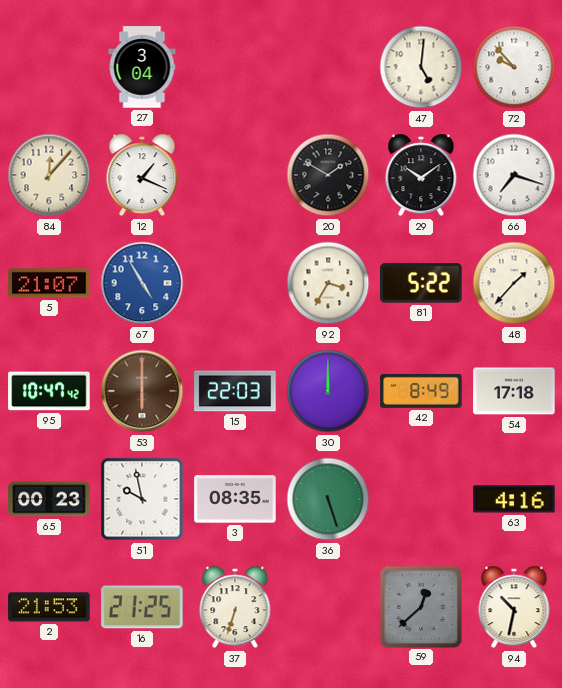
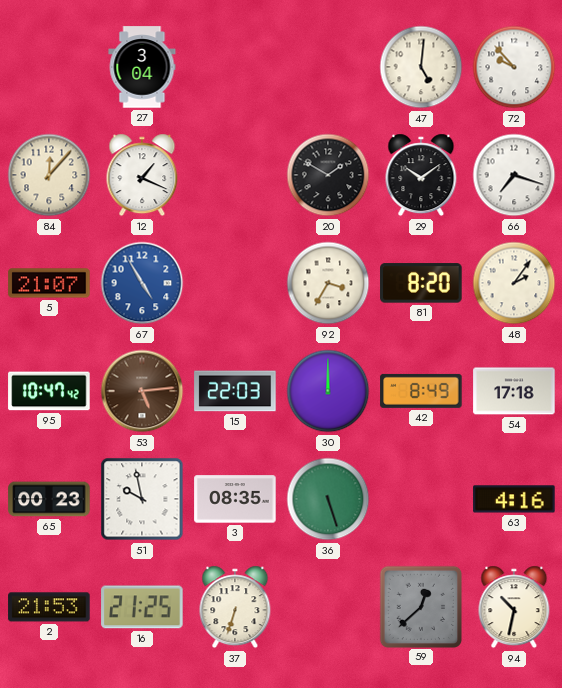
81: 5:22 -> 8:20
48: 1:37 -> 2:06
53: 6:00 -> 5:14
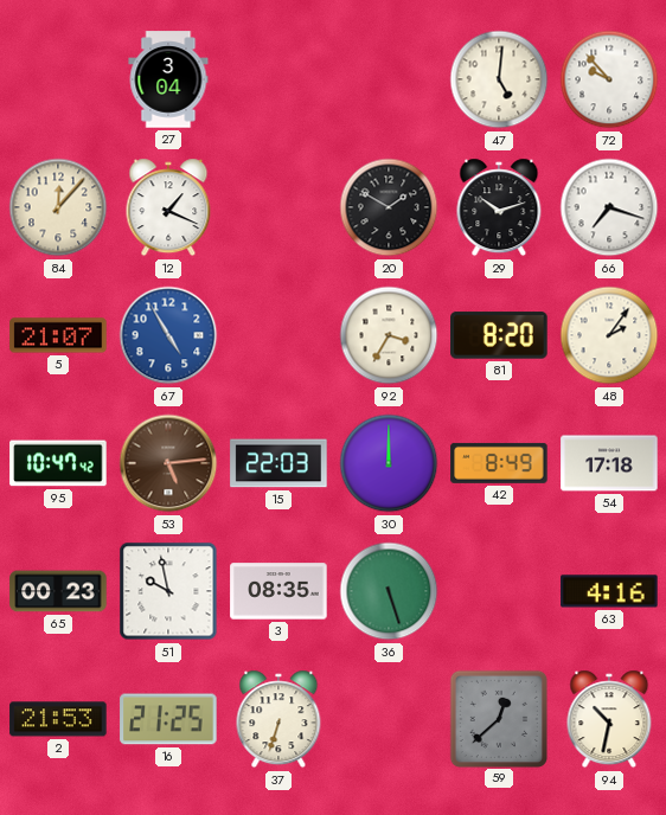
29: 10:09 -> 10:12
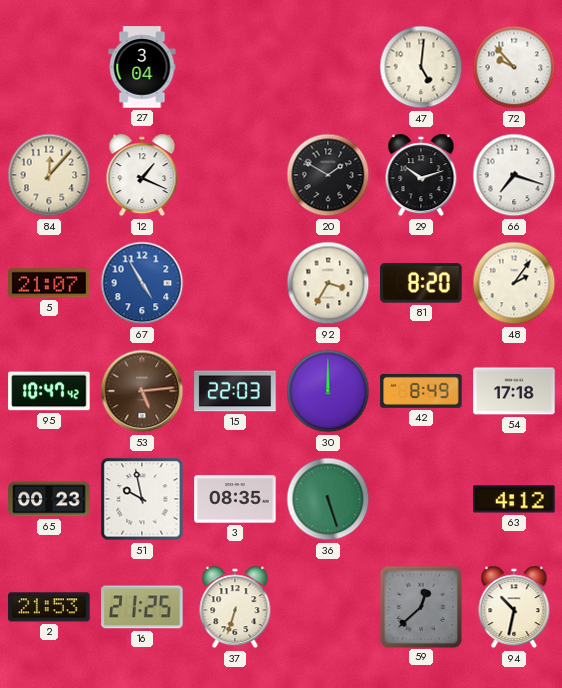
63: 4:16 -> 4:12
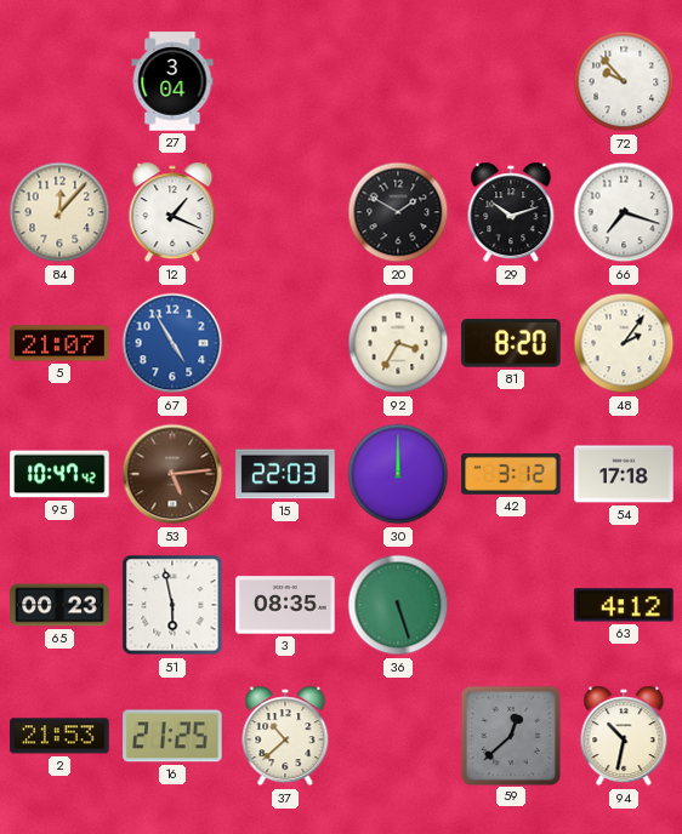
47: 5:01 -> none
42: 8:49 -> 3:12
51: 9:58 -> 5:58
37: 6:33 -> 10:38
